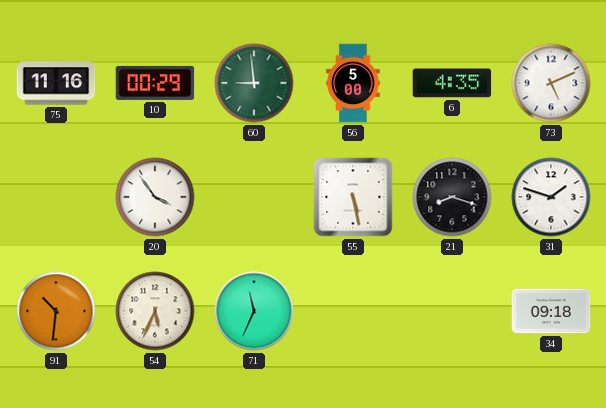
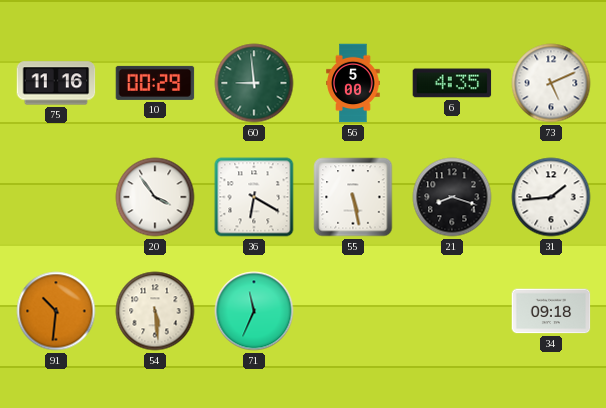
36: none -> 6:20
31: 1:48 -> 1:44
54: 5:34 -> 5:29
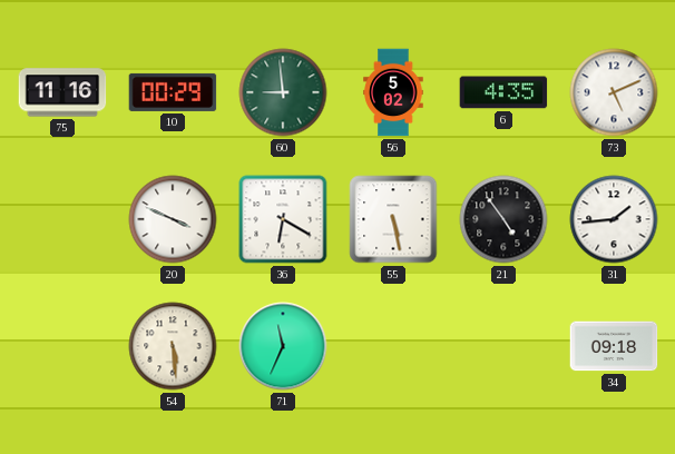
56: 5:00 -> 5:02
20: 3:54 -> 3:49
21: 8:18 -> 4:54
91: 10:31 -> none
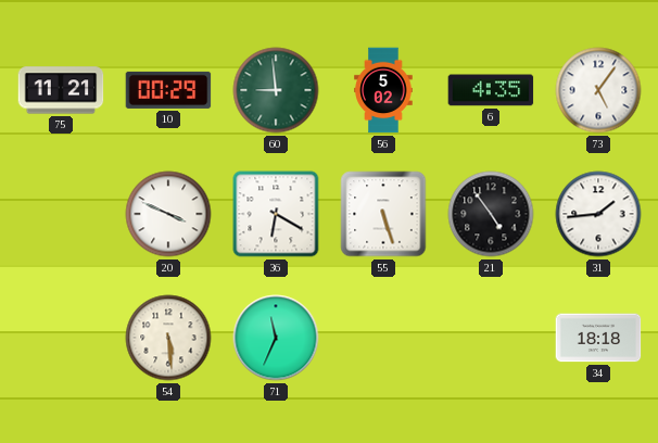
75: 11:16 -> 11:21
73: 5:11 -> 5:06
55: 5:28 -> 5:27
34: 09:18 -> 18:18
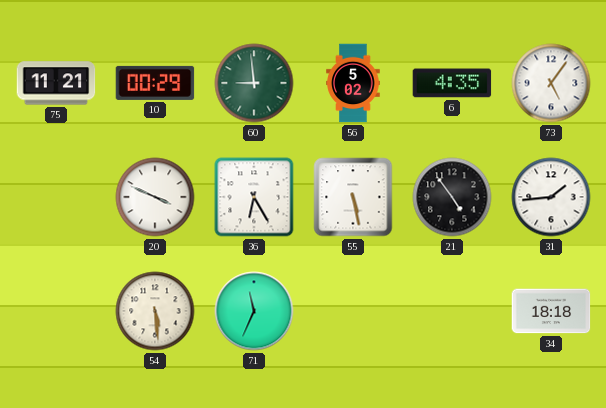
36: 6:20 -> 6:25
55: 5:27 -> 5:28
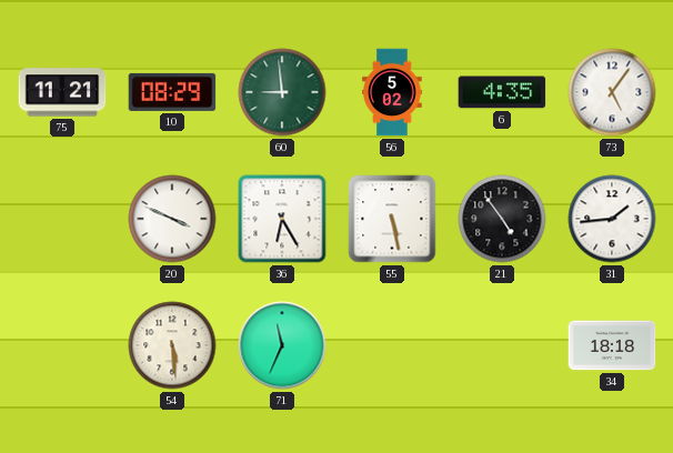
10: 00:29 -> 08:29
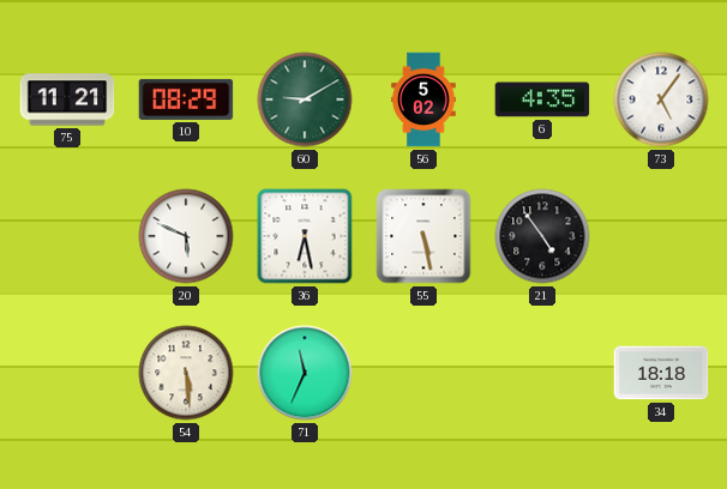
60: 8:59 -> 9:10
20: 3:49 -> 5:49
36: 6:25 -> 6:28
31: 1:44 -> none
